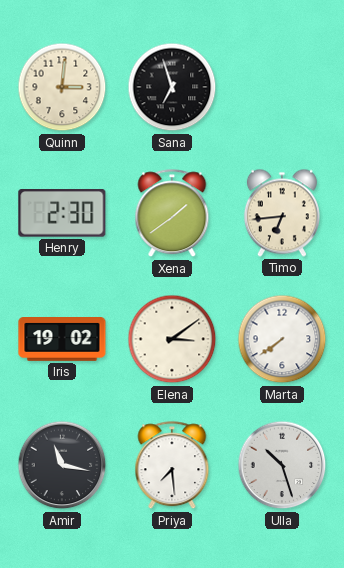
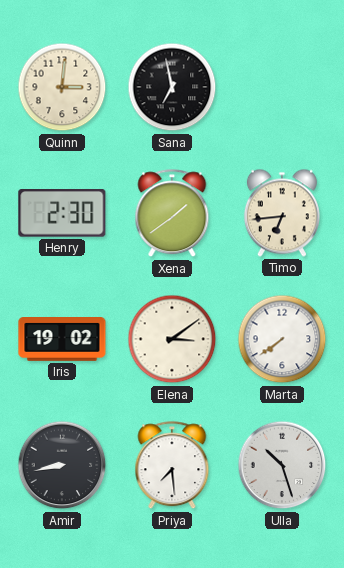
Sana: 6:57 -> 6:58
Amir: 11:17 -> 8:43
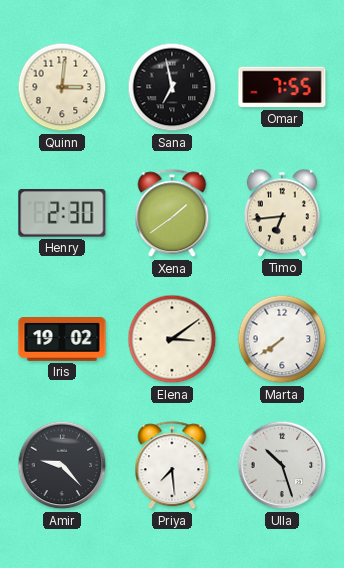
Omar: none -> 7:55
Amir: 8:43 -> 9:23
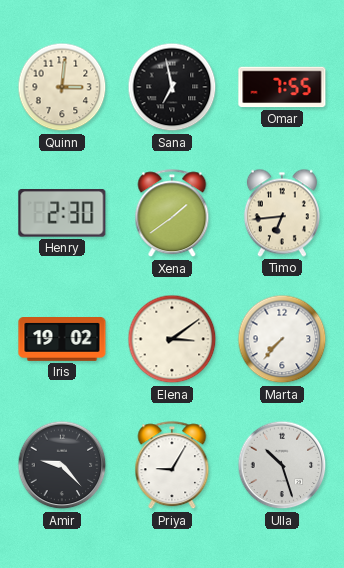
Marta: 7:39 -> 7:37
Priya: 7:29 -> 9:05
